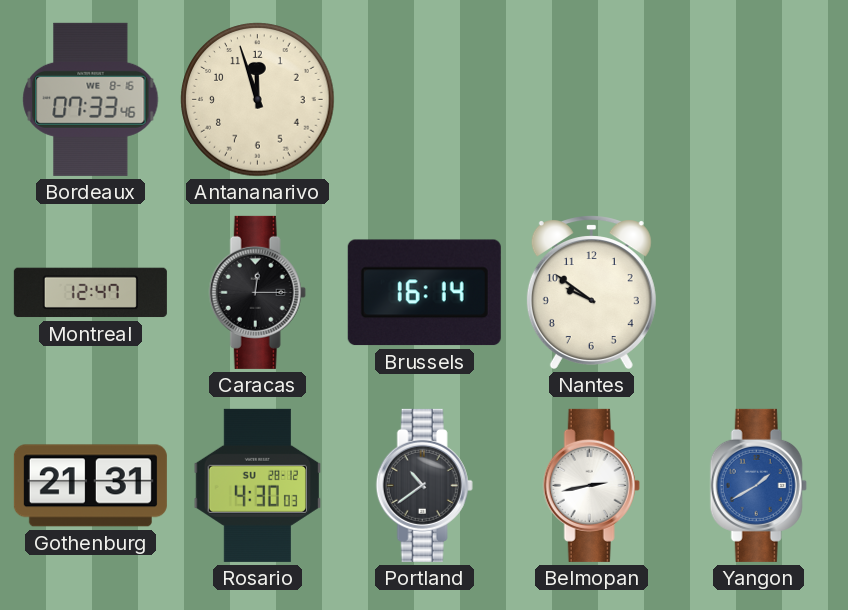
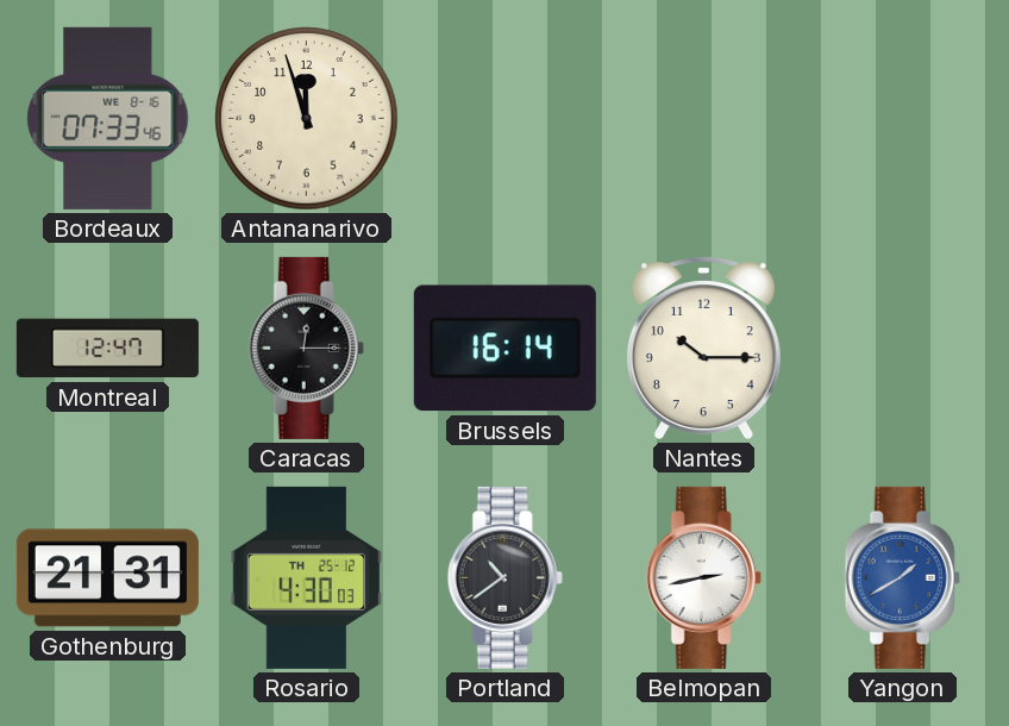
Nantes: 9:51 -> 10:15
Rosario date: SU 28-12 -> TH 25-12
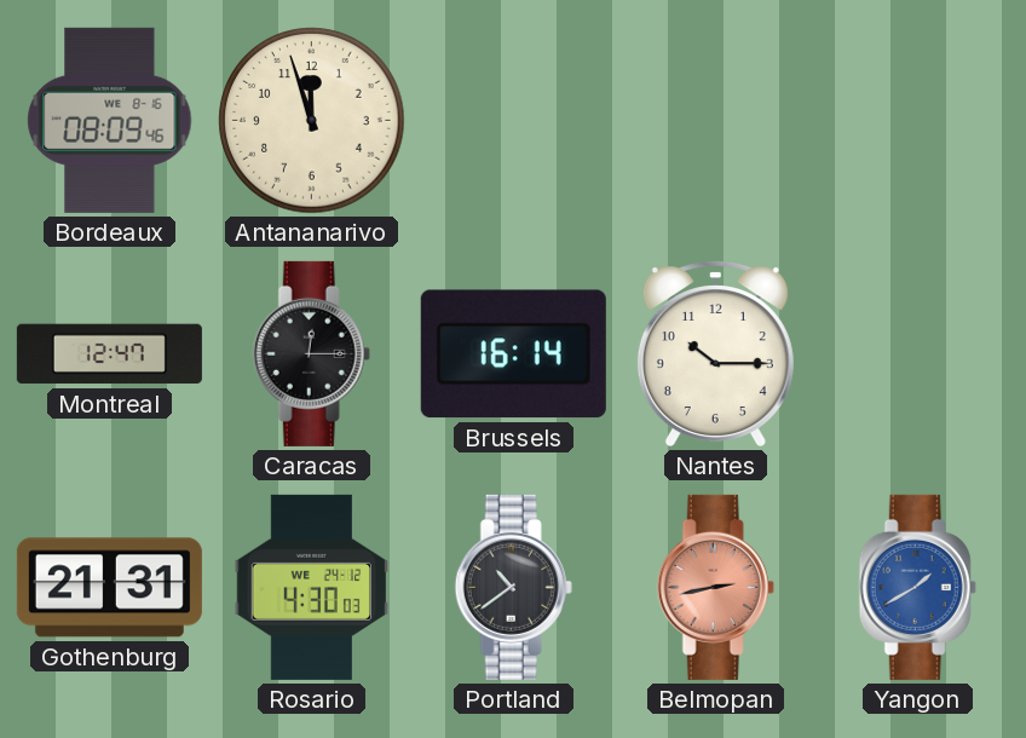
Bordeaux: 07:33 -> 08:09
Rosario date: TH 25-12 -> WE 24-12
Belmopan dial: white -> salmon
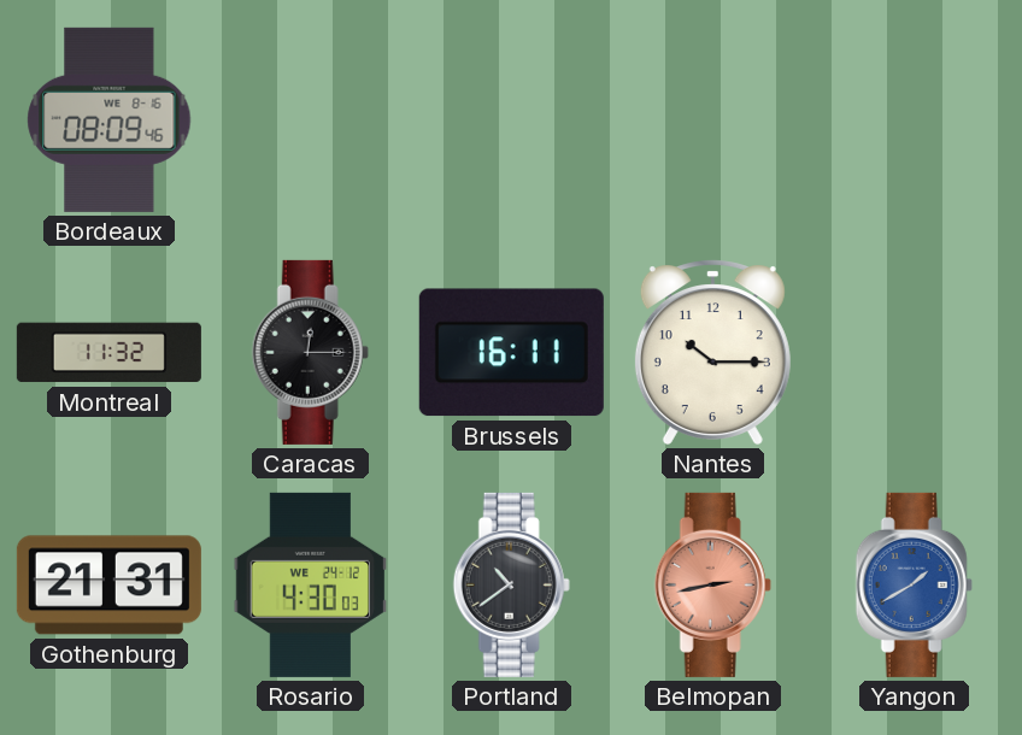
Antananarivo: 11:57 -> none
Montreal: 12:47 -> 11:32
Brussels: 16:14 -> 16:11
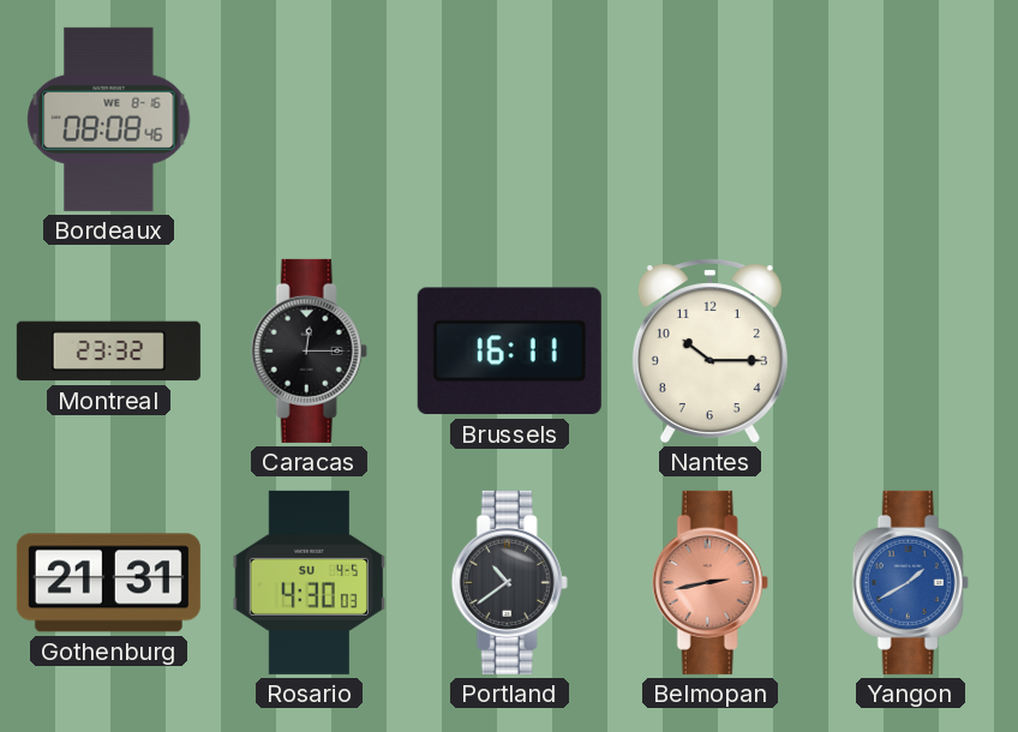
Bordeaux: 08:09 -> 08:08
Montreal: 11:32 -> 23:32
Rosario date: WE 24-12 -> SU 4-5
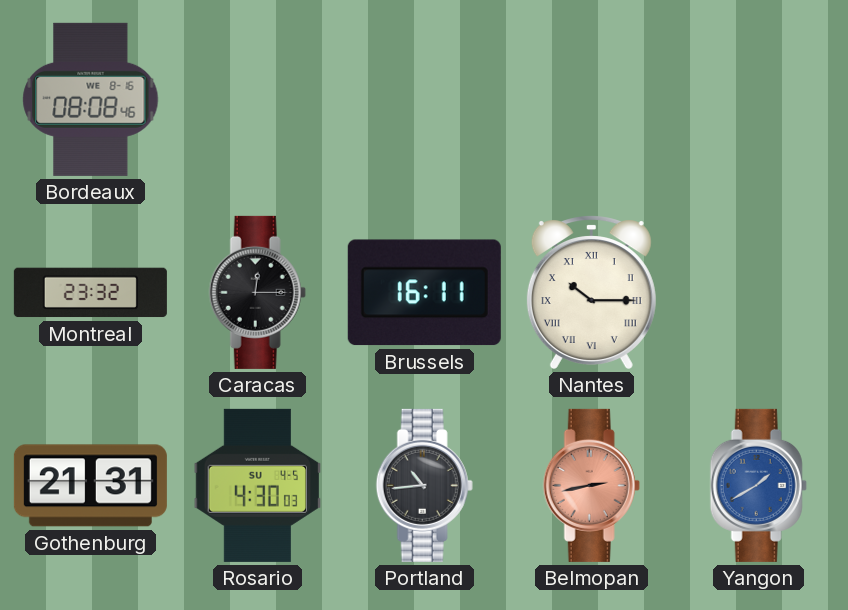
Nantes numerals: Arabic -> Roman
Portland: 10:39 -> 10:44
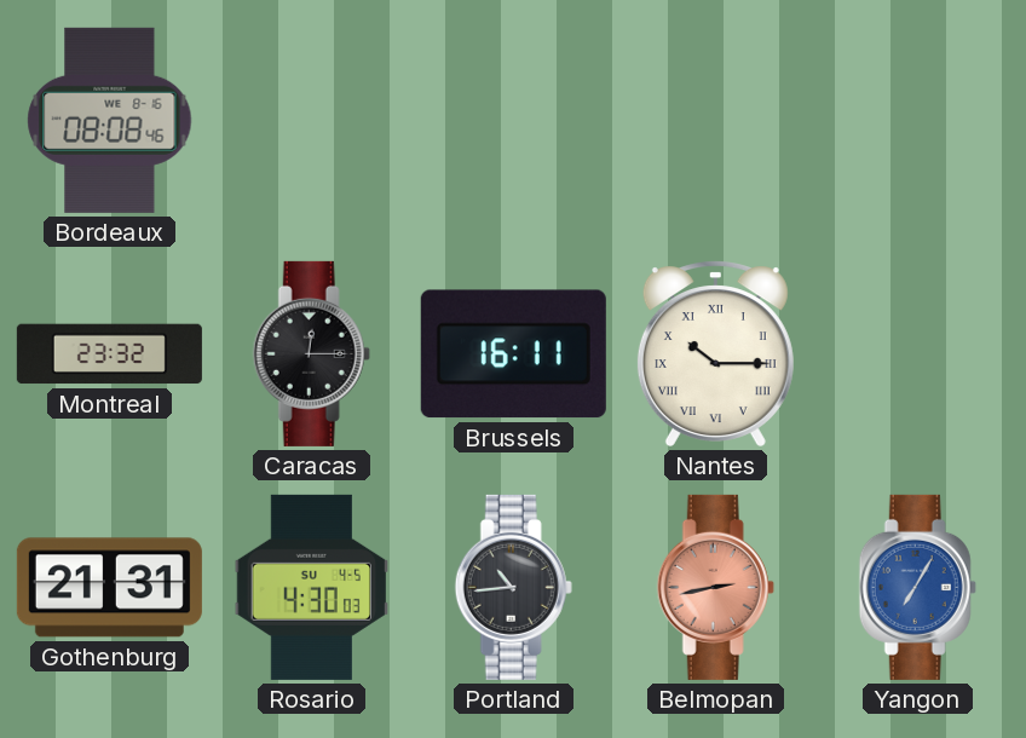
Yangon: 1:40 -> 7:05
